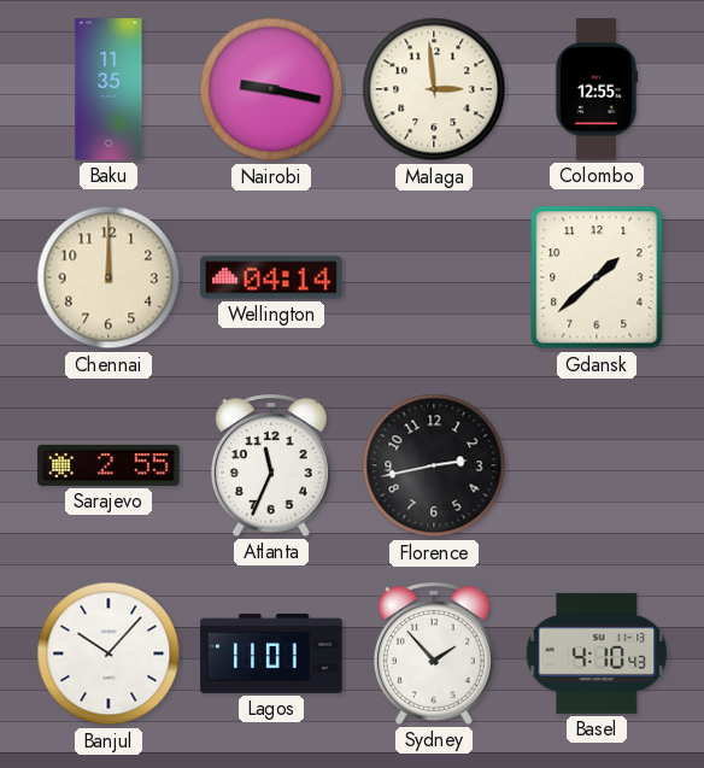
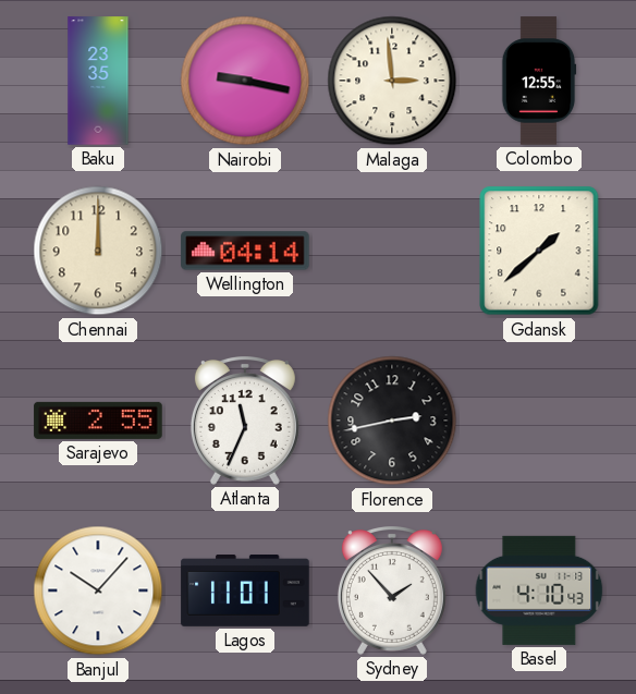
Baku: 11:35 -> 23:35
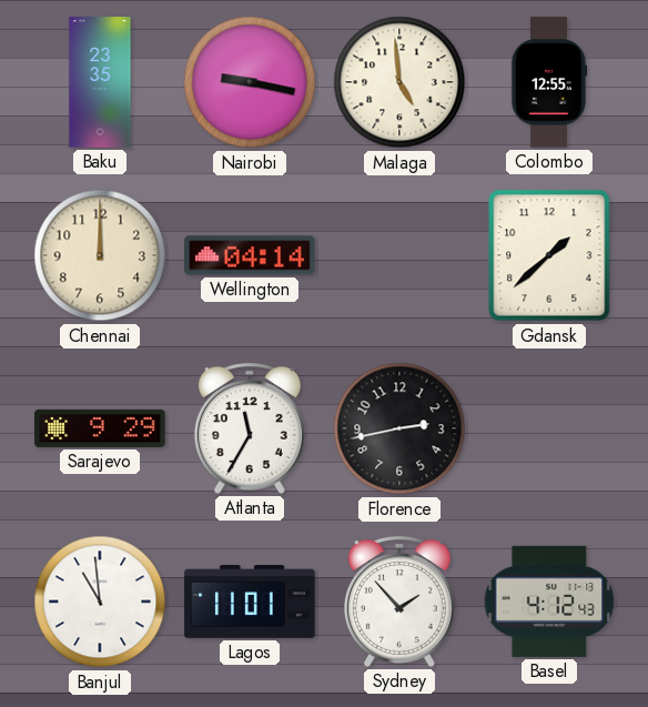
Malaga: 2:59 -> 4:59
Sarajevo: 2:55 -> 9:29
Atlanta: 11:34 -> 11:35
Banjul: 10:07 -> 10:59
Basel: 4:10 -> 4:12
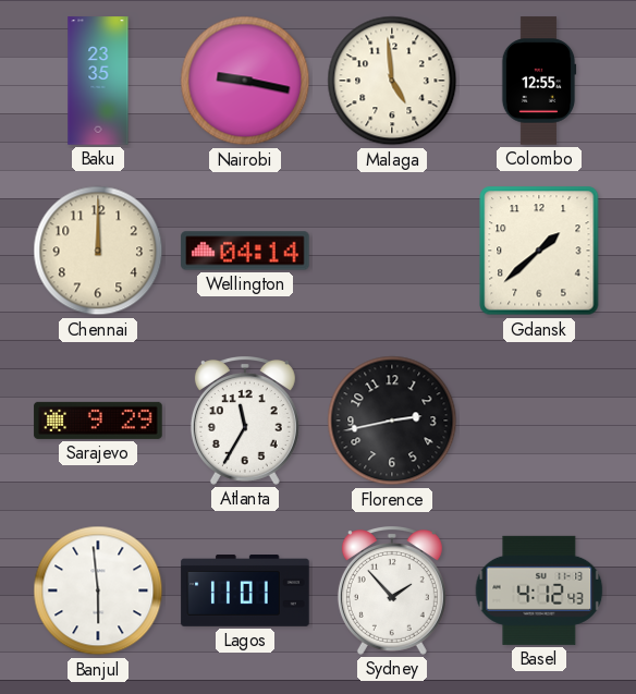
Banjul: 10:59 -> 5:59
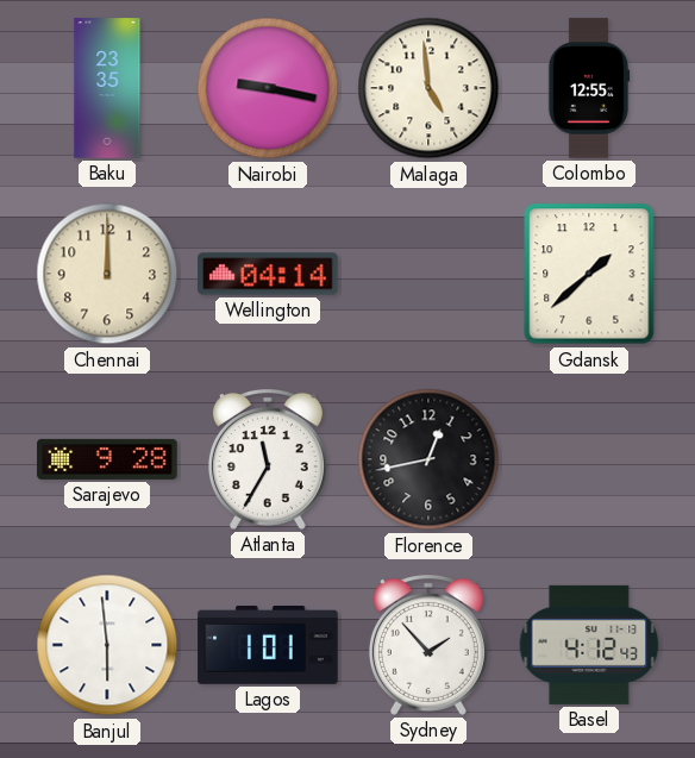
Sarajevo: 9:29 -> 9:28
Florence: 2:43 -> 12:43
Lagos: 11:01 -> 1:01
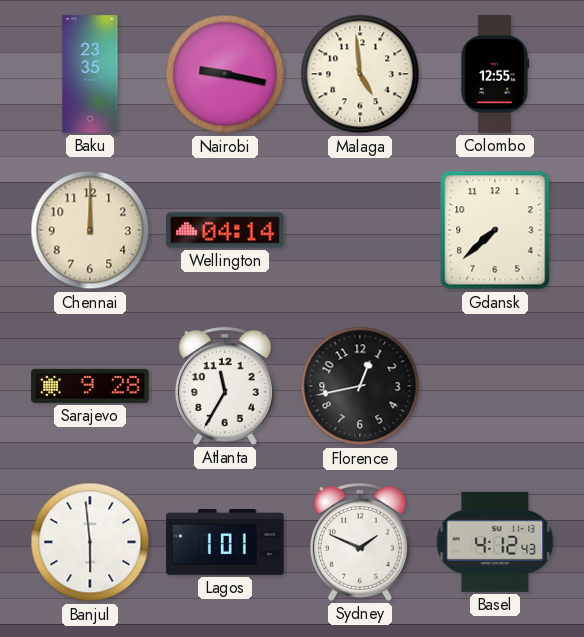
Gdansk: 1:38 -> 7:38
Sydney: 1:53 -> 1:49
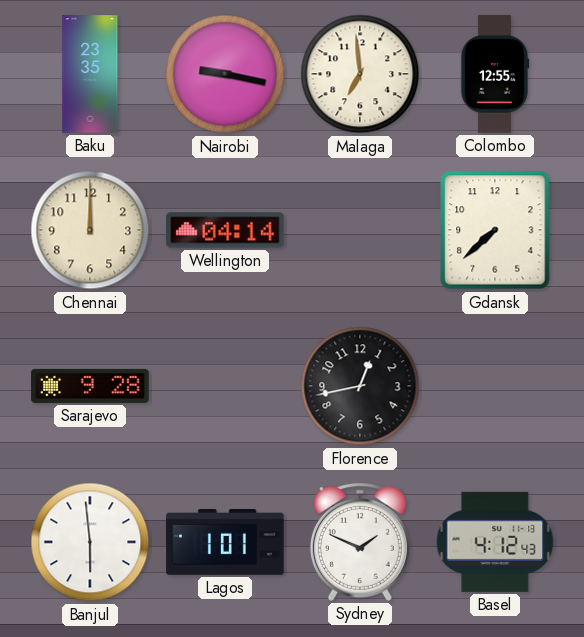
Malaga: 4:59 -> 6:59
Atlanta: 11:35 -> none
